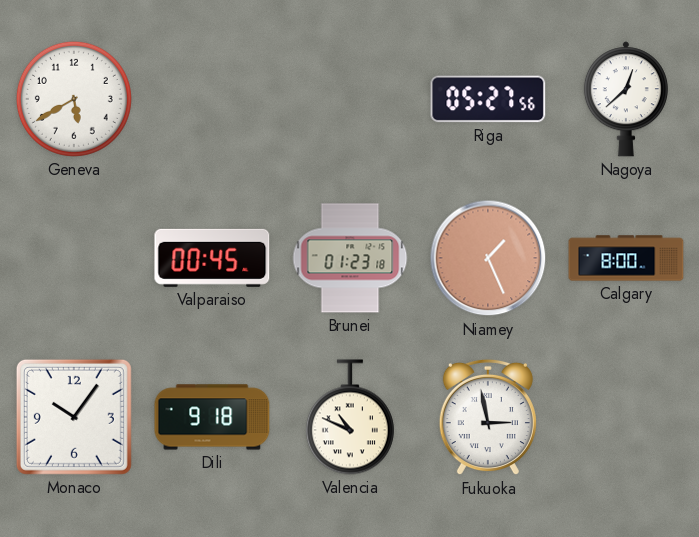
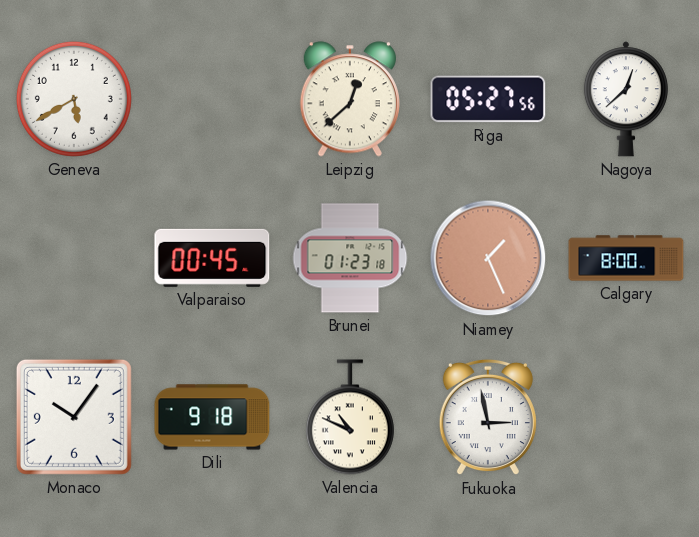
Leipzig: none -> 12:38
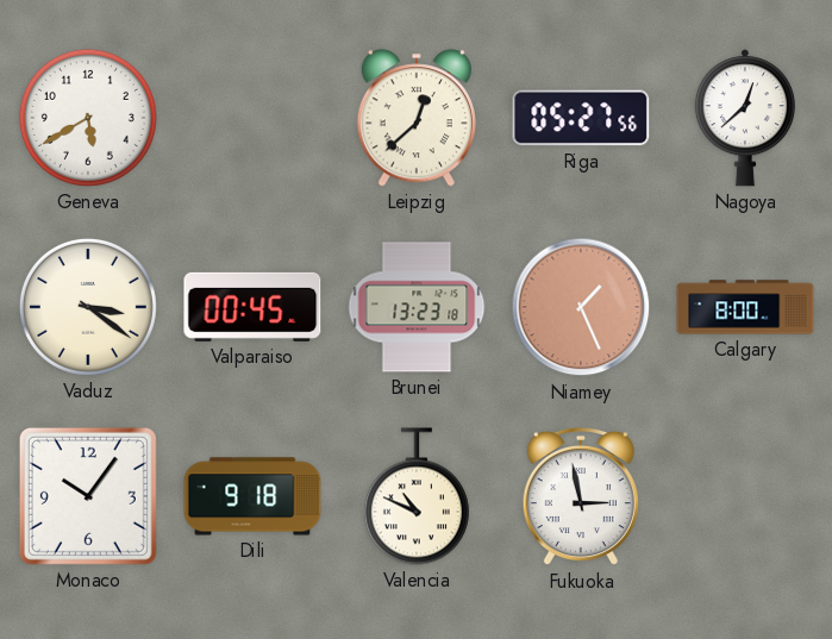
Vaduz: none -> 3:21
Brunei: 01:23 -> 13:23
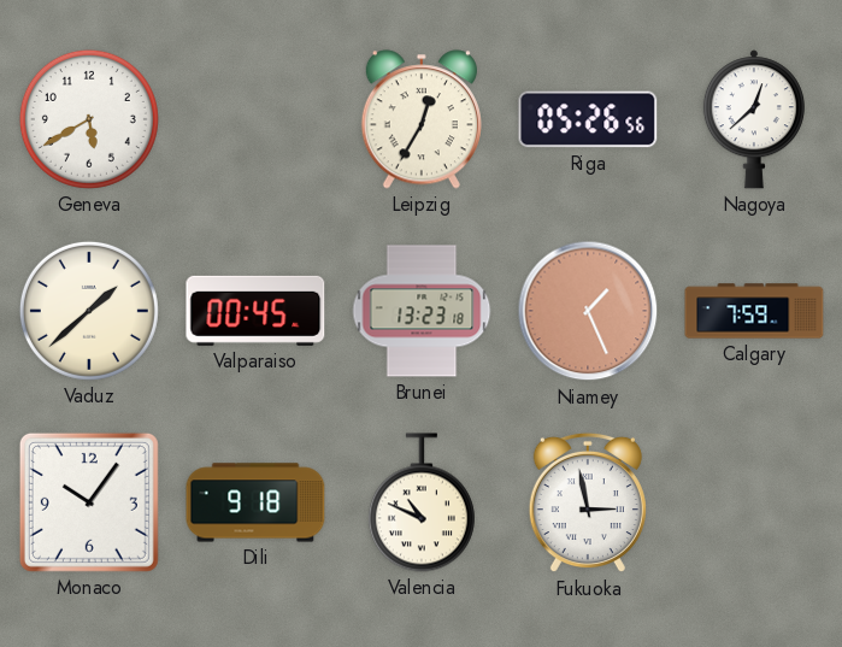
Leipzig: 12:38 -> 12:35
Riga: 05:27 -> 05:26
Vaduz: 3:21 -> 1:38
Calgary: 8:00 -> 7:59
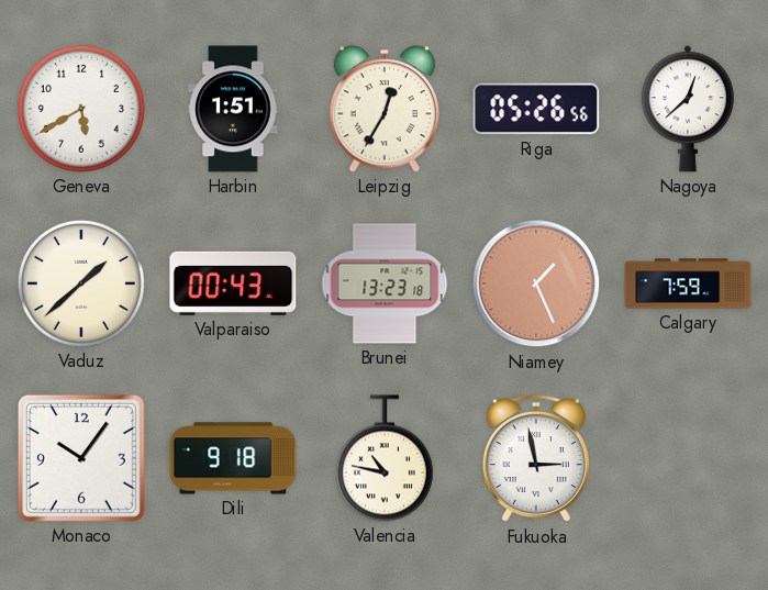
Harbin: none -> 1:51
Valparaiso: 00:45 -> 00:43
Valencia: 10:49 -> 10:47
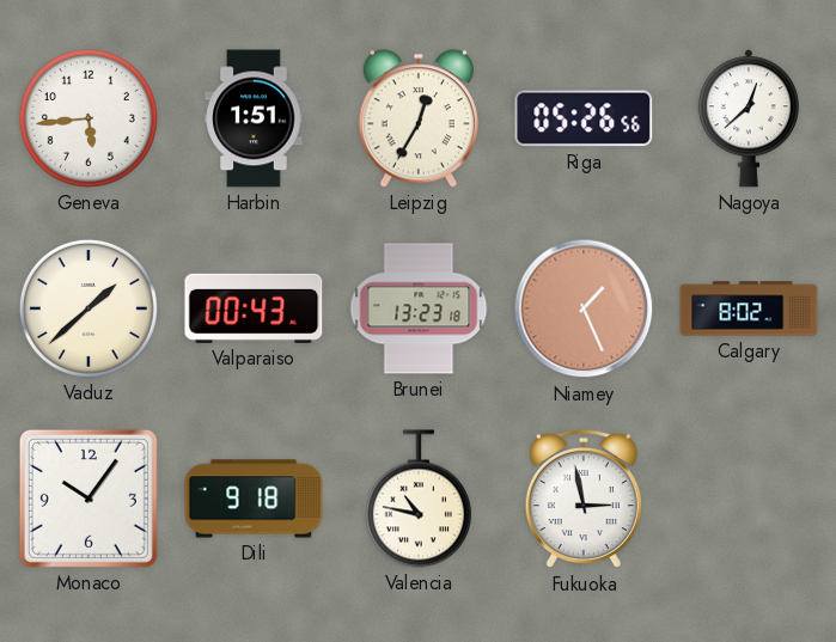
Geneva: 5:40 -> 5:44
Calgary: 7:59 -> 8:02
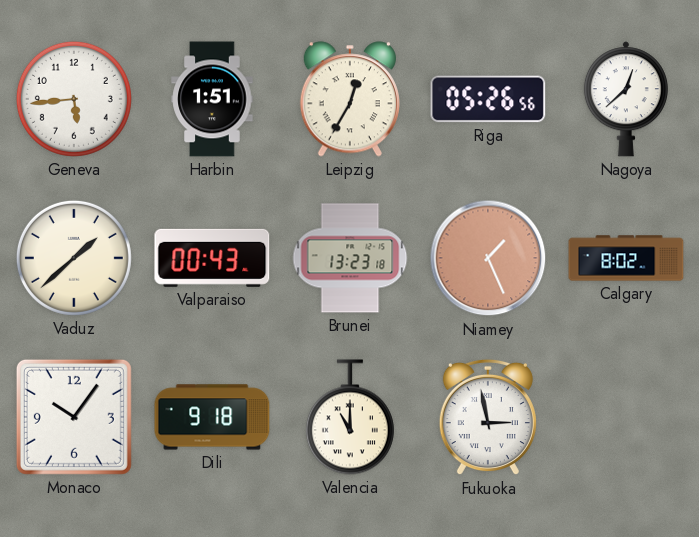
Valencia: 10:47 -> 11:00
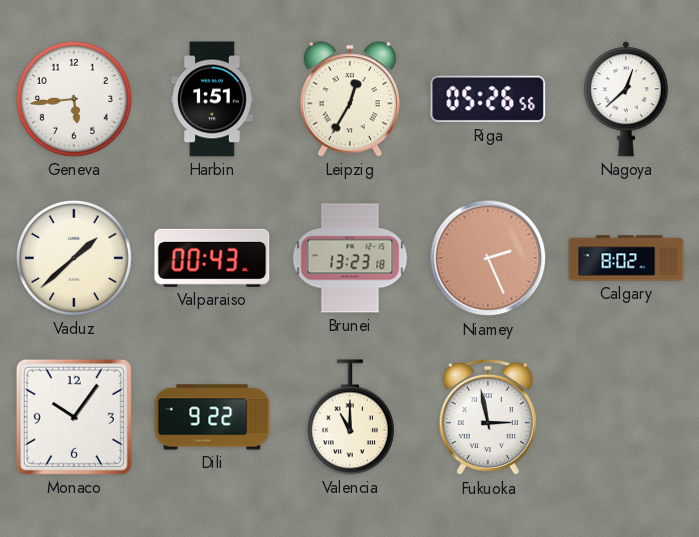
Niamey: 1:26 -> 2:26
Dili: 9:18 -> 9:22
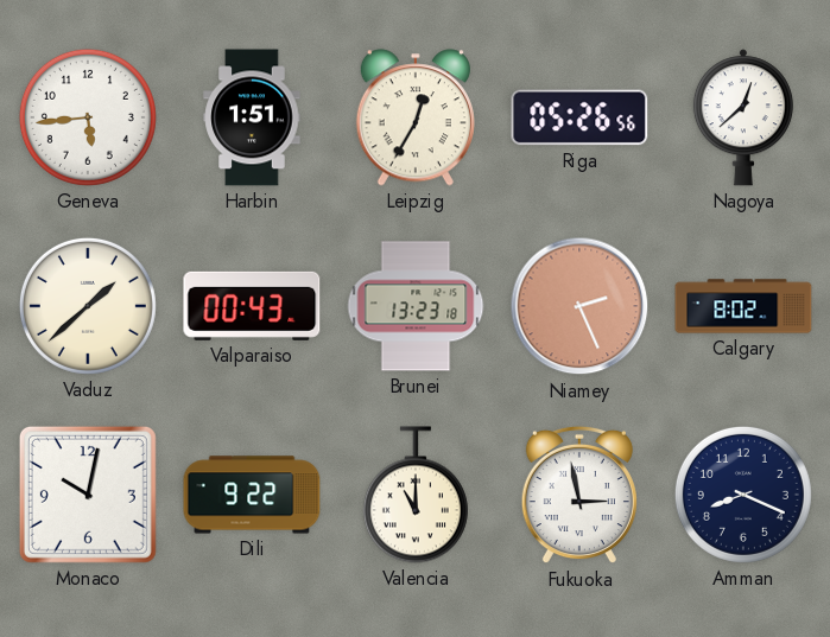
Monaco: 10:06 -> 10:02
Amman: none -> 8:19
